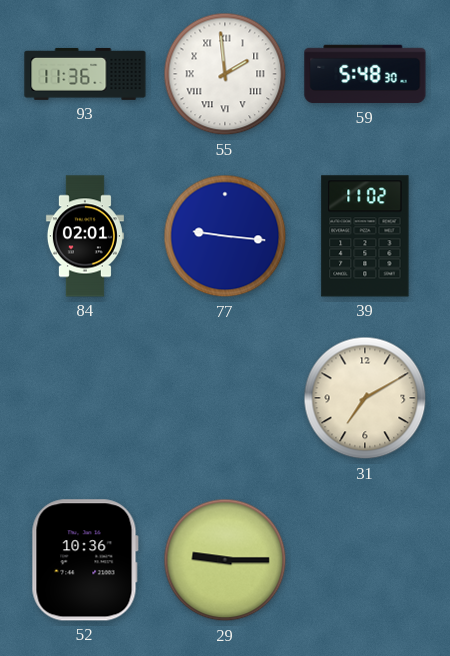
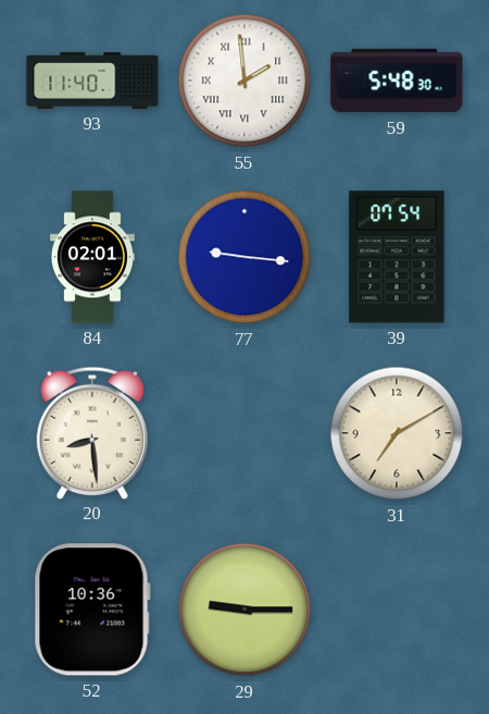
93: 11:36 -> 11:40
39: 11:02 -> 07:54
20: none -> 8:29
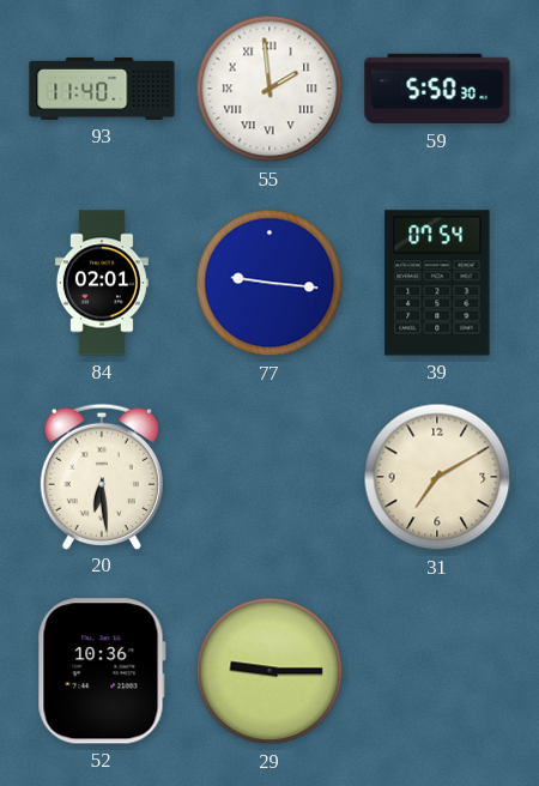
59: 5:48 -> 5:50
20: 8:29 -> 6:29
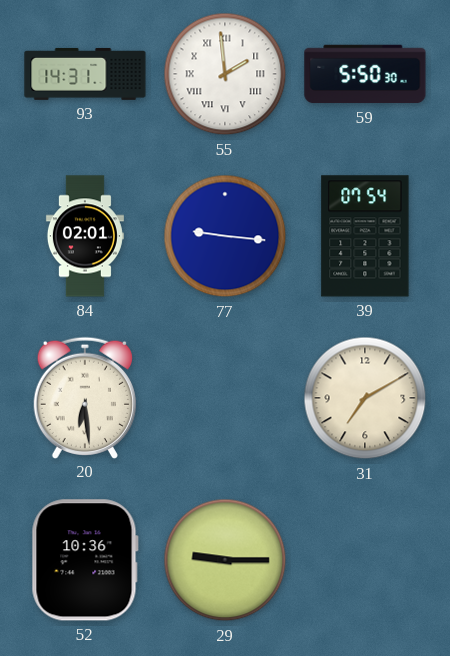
93: 11:40 -> 14:31
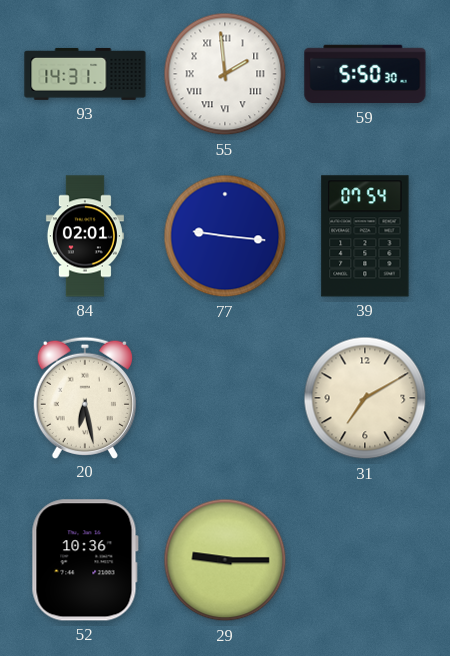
20: 6:29 -> 6:28
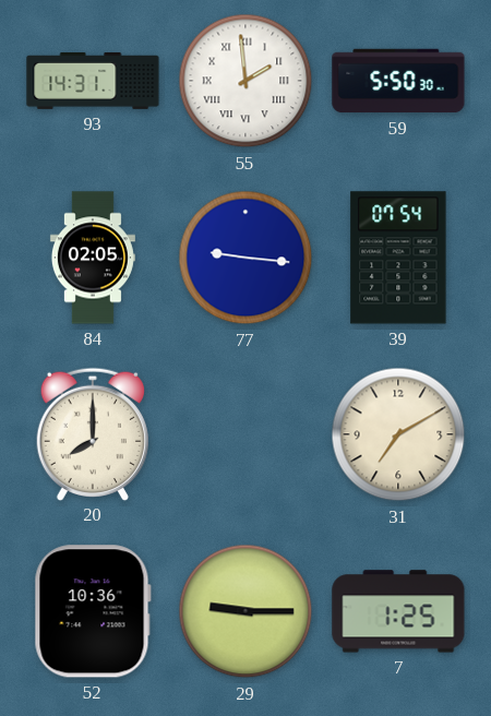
84: 02:01 -> 02:05
20: 6:28 -> 8:00
7: none -> 1:25
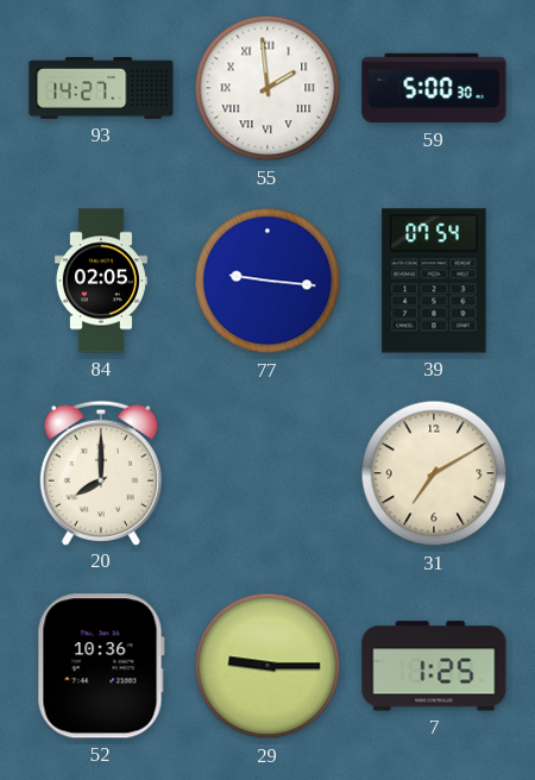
93: 14:31 -> 14:27
59: 5:50 -> 5:00
